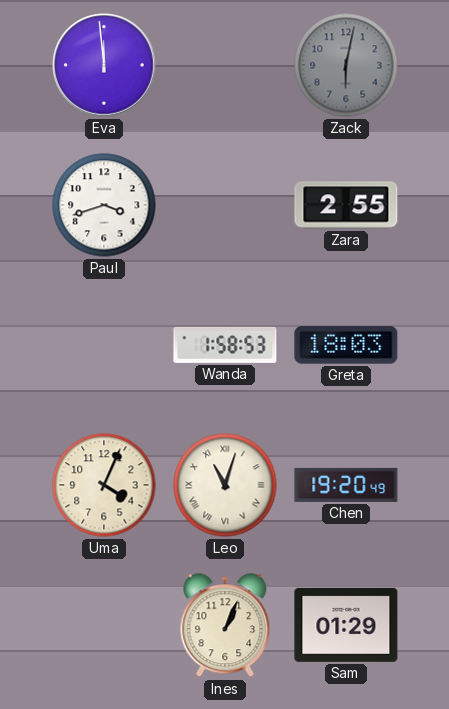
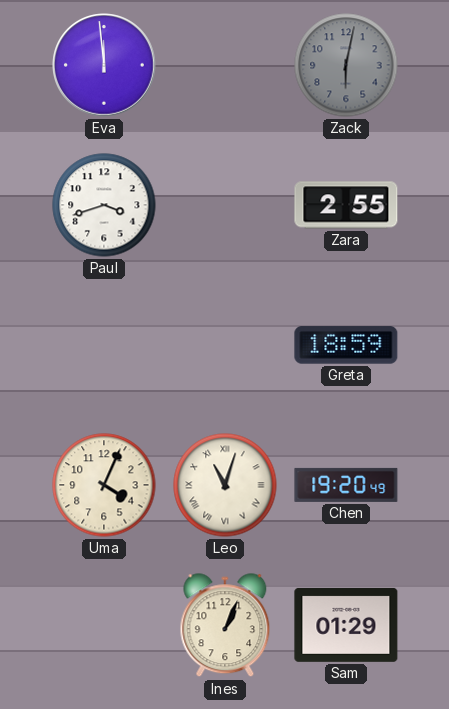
Wanda: 1:58 -> none
Greta: 18:03 -> 18:59
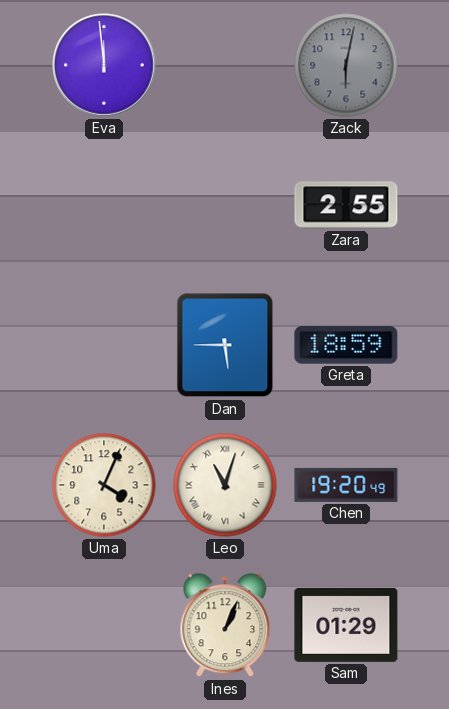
Paul: 3:42 -> none
Dan: none -> 5:45
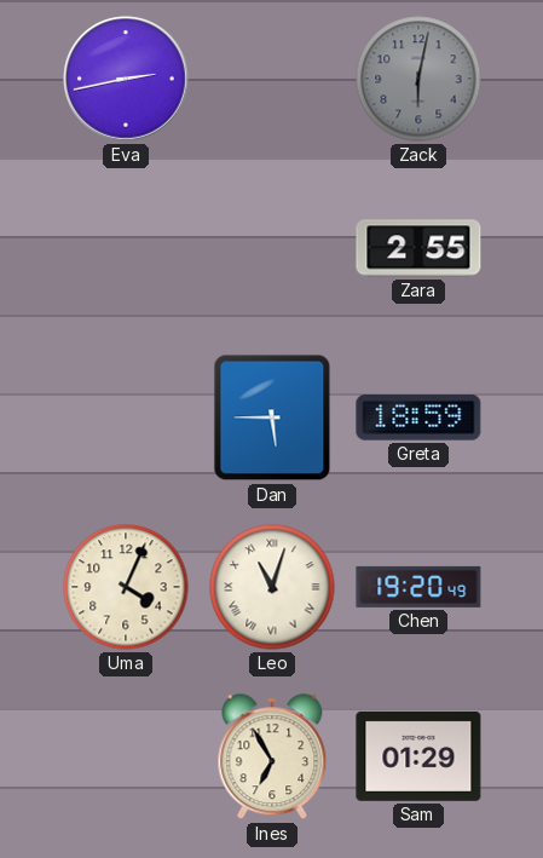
Eva: 11:59 -> 2:43
Ines: 1:04 -> 6:55
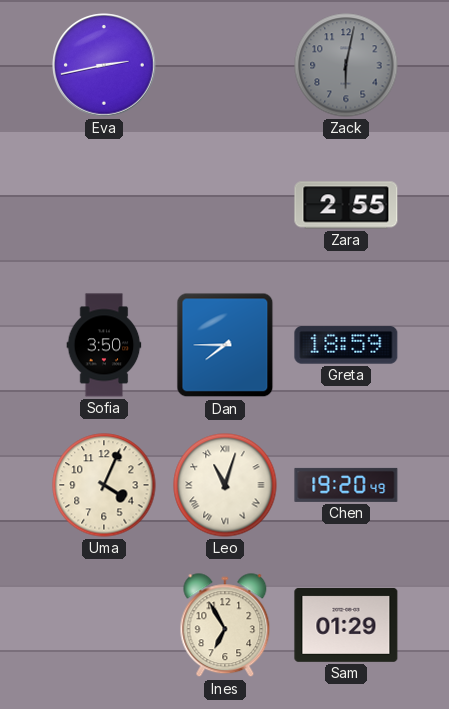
Sofia: none -> 3:50
Dan: 5:45 -> 7:45
